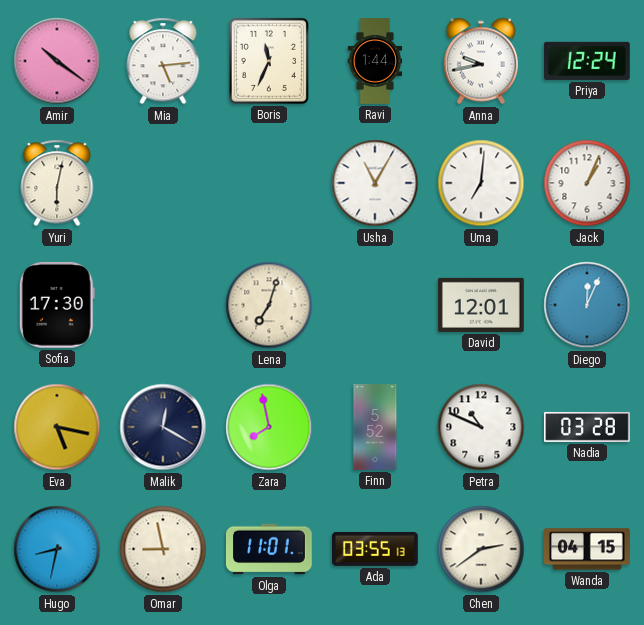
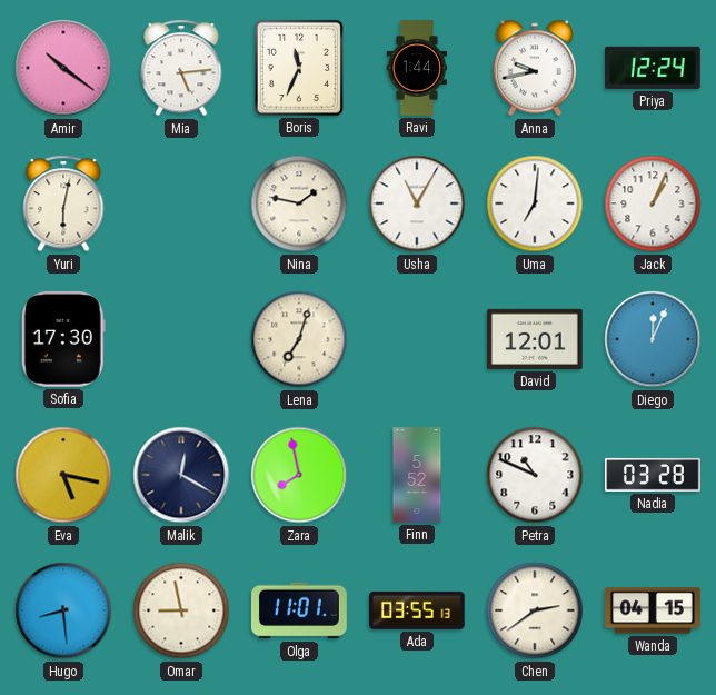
Nina: none -> 1:47
Hugo: 8:32 -> 8:29
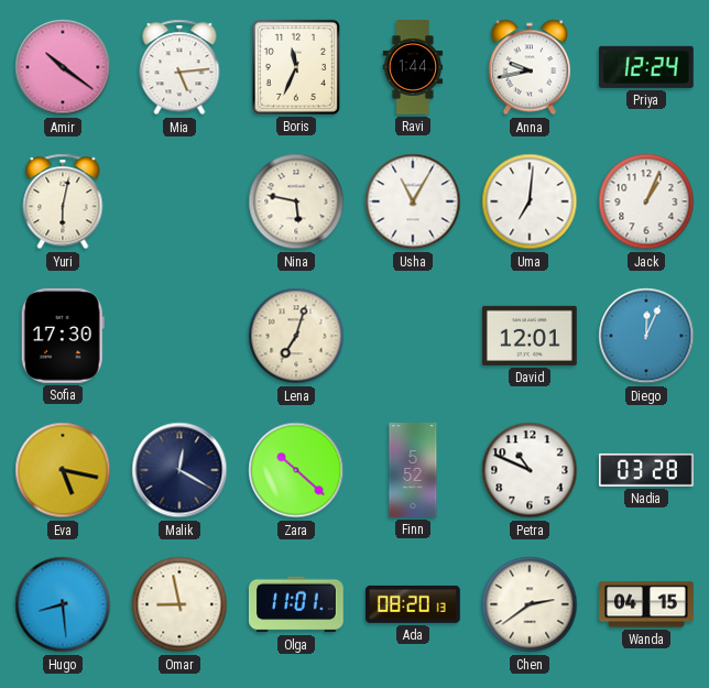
Nina: 1:47 -> 5:47
Zara: 7:58 -> 10:22
Ada: 03:55 -> 08:20
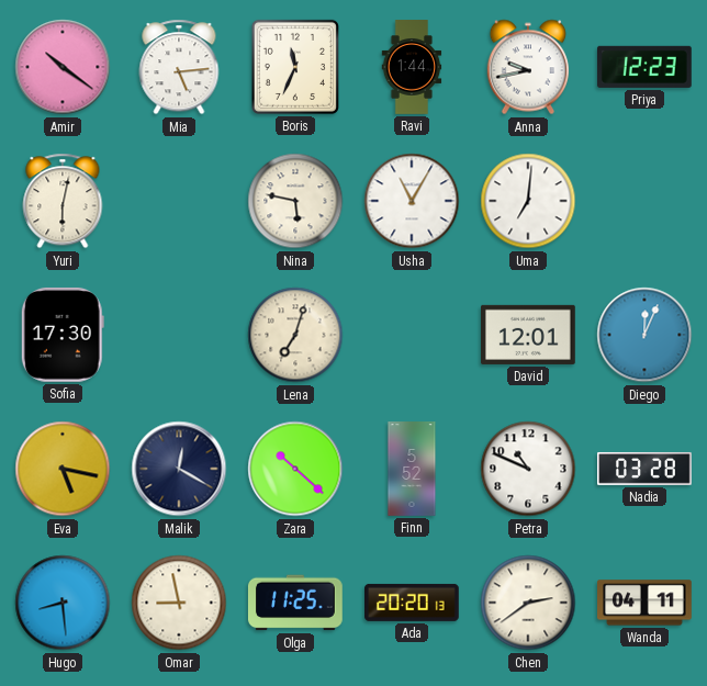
Priya: 12:24 -> 12:23
Jack: 1:04 -> none
Olga: 11:01 -> 11:25
Ada: 08:20 -> 20:20
Wanda: 04:15 -> 04:11
